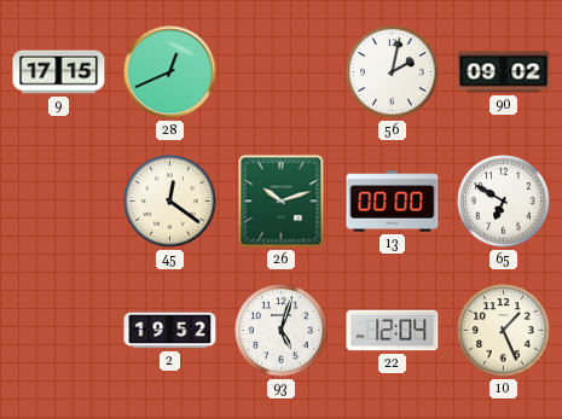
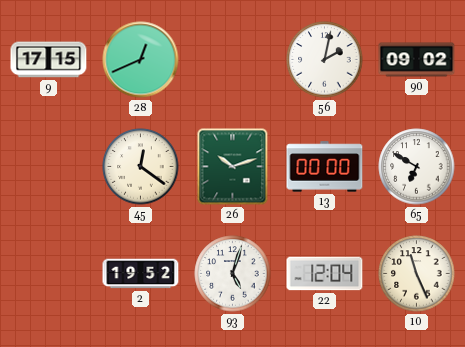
10: 1:26 -> 11:26
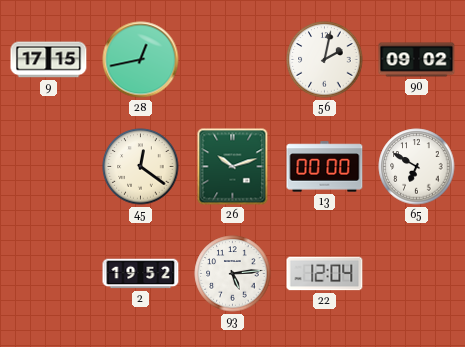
28: 12:41 -> 12:43
93: 5:03 -> 5:14
10: 11:26 -> none
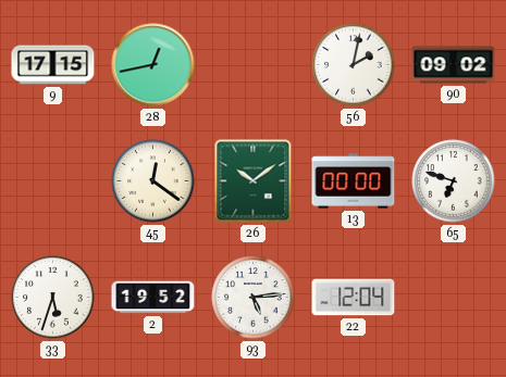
26: 10:12 -> 10:09
65: 6:50 -> 6:48
33: none -> 5:33
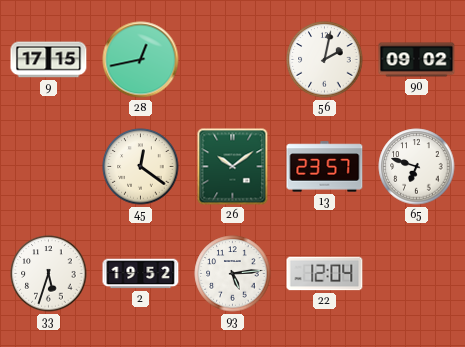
13: 00:00 -> 23:57
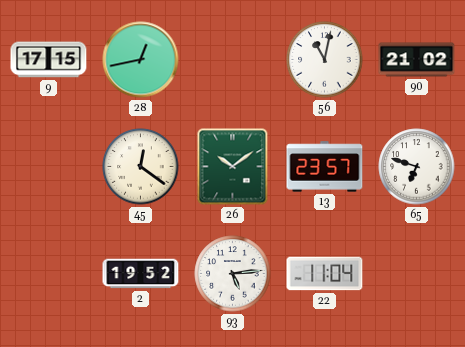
56: 2:02 -> 11:02
90: 09:02 -> 21:02
33: 5:33 -> none
22: 12:04 -> 11:04
